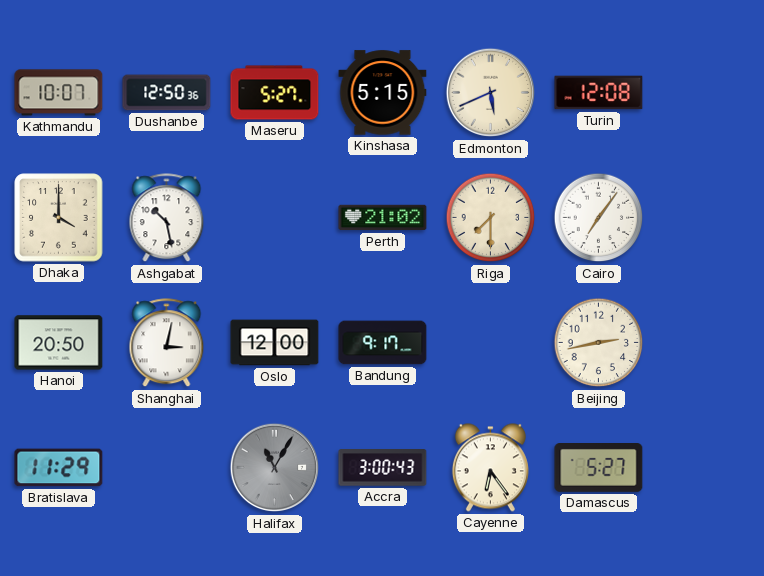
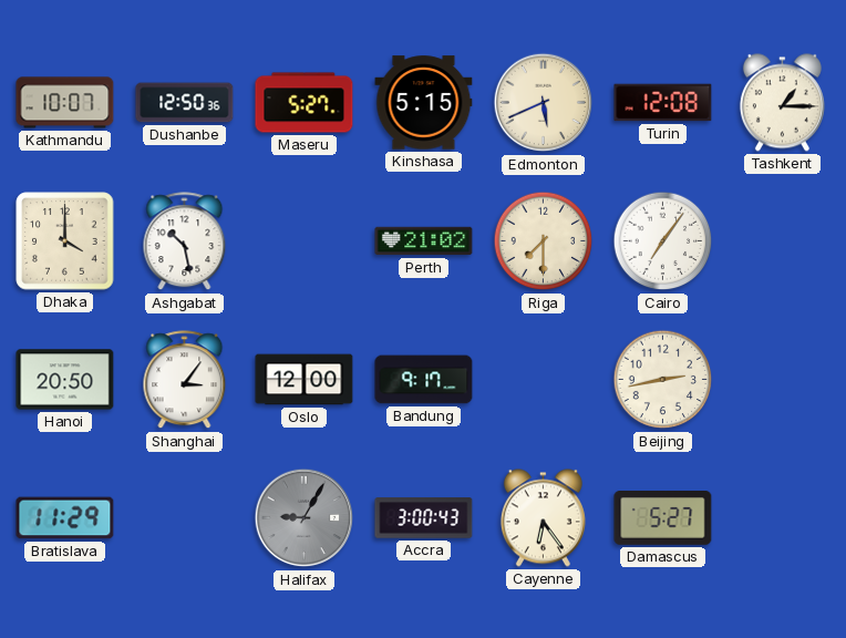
Tashkent: none -> 1:15
Shanghai: 3:02 -> 3:06
Halifax: 11:05 -> 9:05
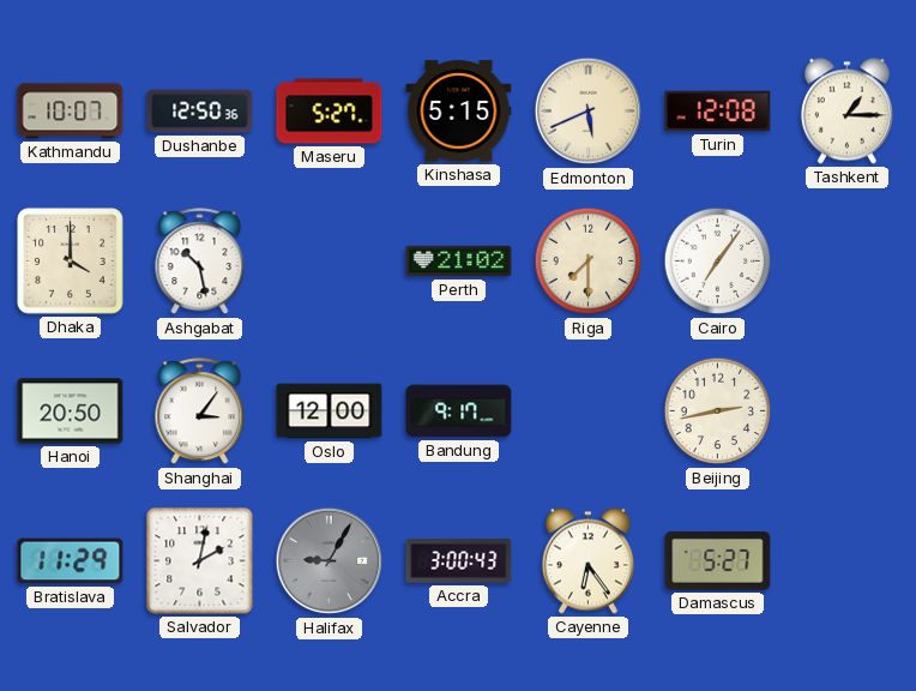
Salvador: none -> 2:02
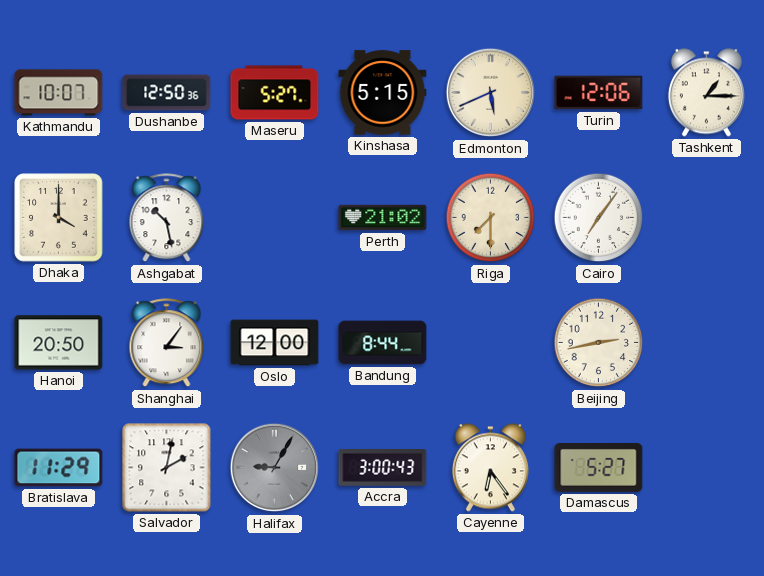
Turin: 12:08 -> 12:06
Bandung: 9:17 -> 8:44
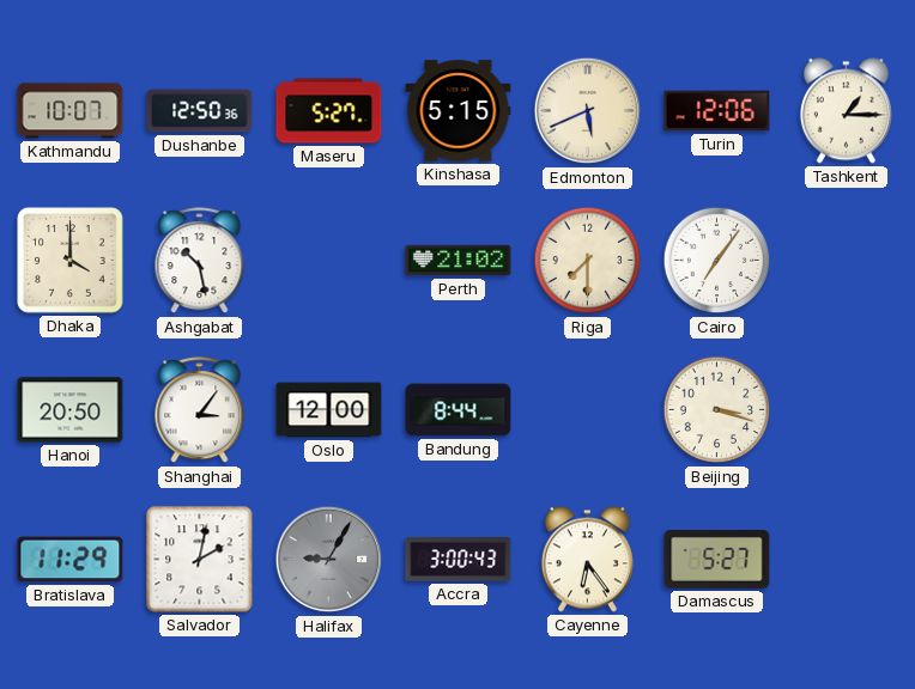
Beijing: 2:43 -> 3:18
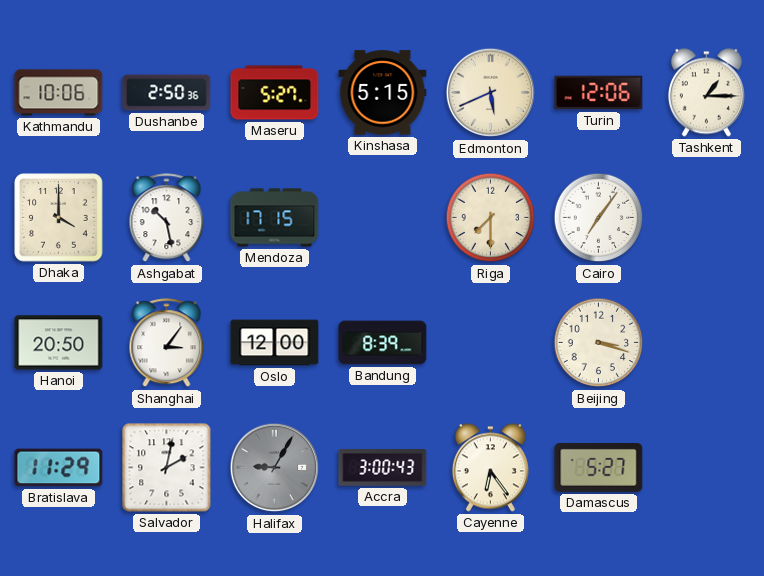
Kathmandu: 10:07 -> 10:06
Dushanbe: 12:50 -> 2:50
Mendoza: none -> 17:15
Perth: 21:02 -> none
Bandung: 8:44 -> 8:39
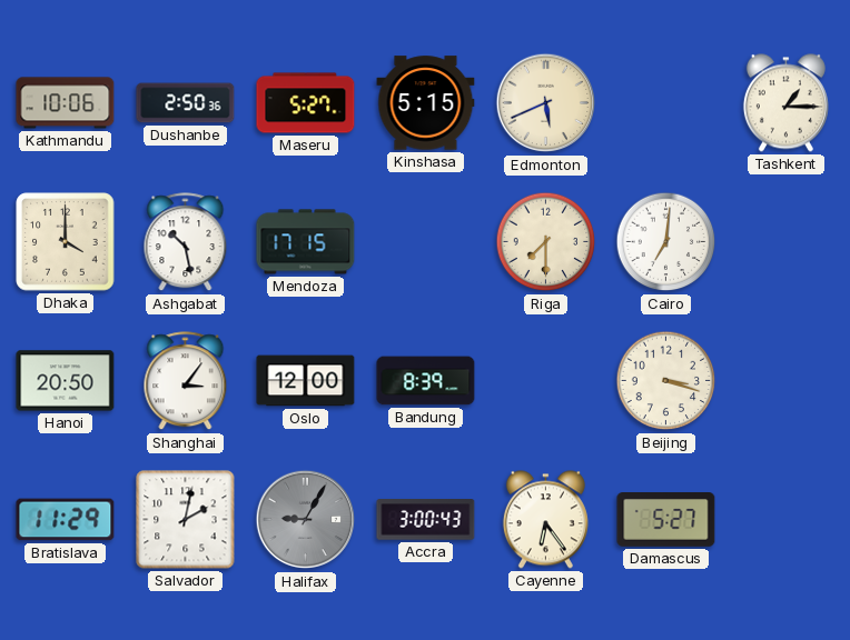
Turin: 12:06 -> none
Cairo: 7:06 -> 7:01
